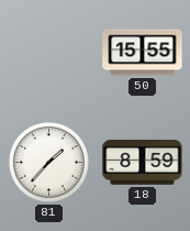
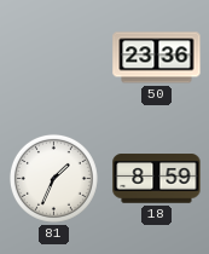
50: 15:55 -> 23:36
81: 1:37 -> 1:34
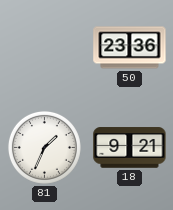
18: 8:59 -> 9:21
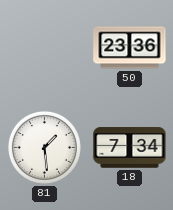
81: 1:34 -> 1:29
18: 9:21 -> 7:34
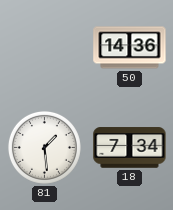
50: 23:36 -> 14:36
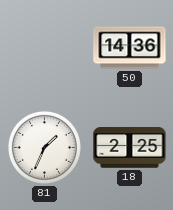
81: 1:29 -> 1:34
18: 7:34 -> 2:25
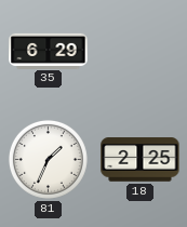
35: none -> 6:29
50: 14:36 -> none
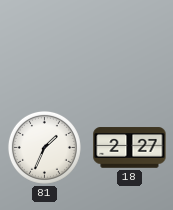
35: 6:29 -> none
18: 2:25 -> 2:27
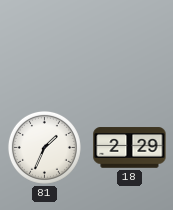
18: 2:27 -> 2:29
